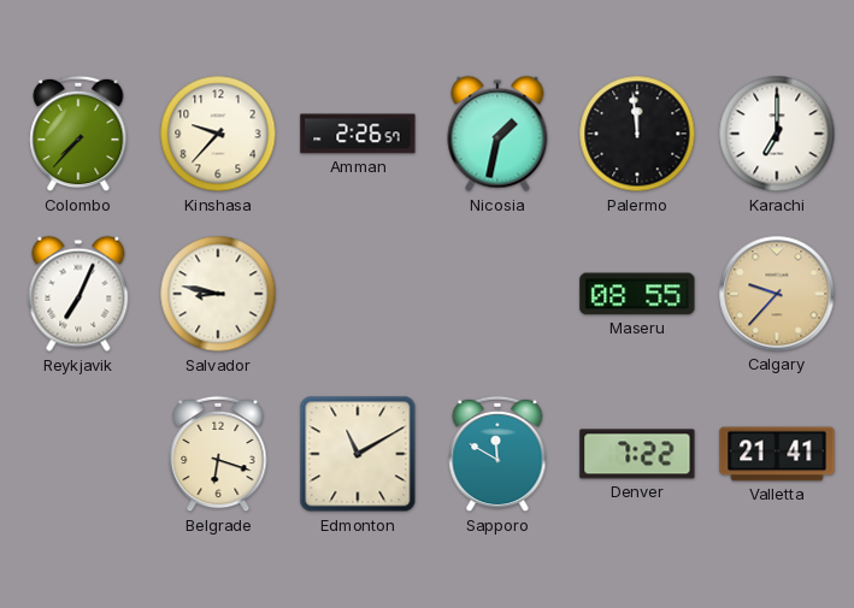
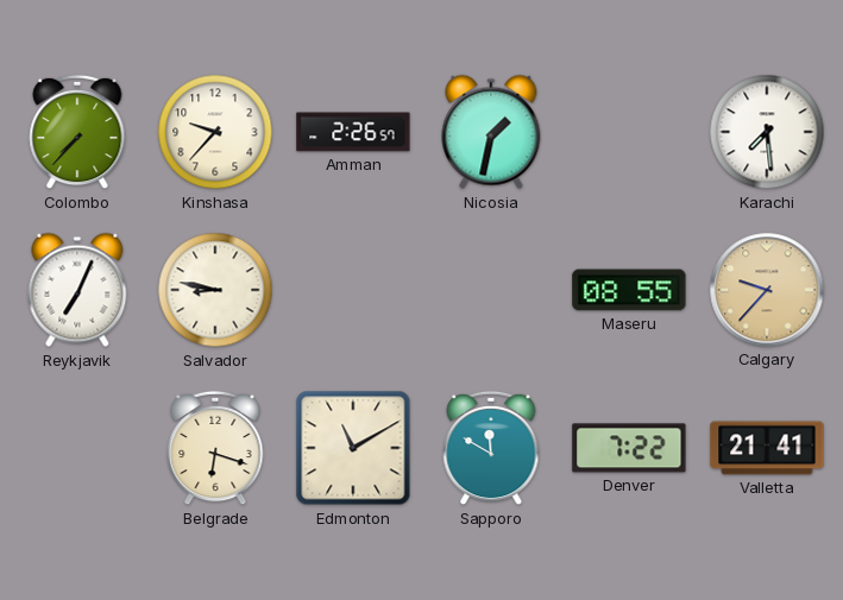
Palermo: 11:59 -> none
Karachi: 7:00 -> 7:29
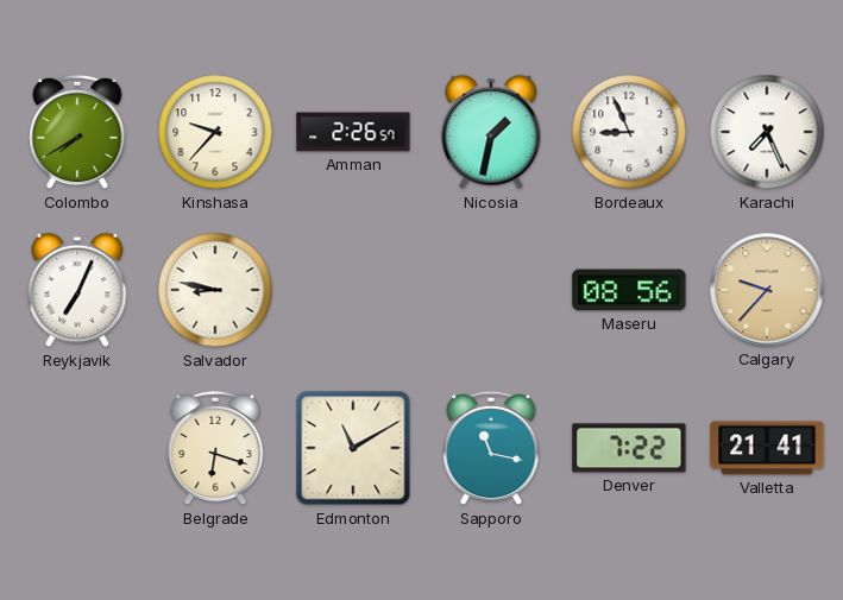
Colombo: 7:37 -> 7:40
Bordeaux: none -> 8:56
Karachi: 7:29 -> 7:26
Maseru: 08:55 -> 08:56
Sapporo: 11:50 -> 11:17
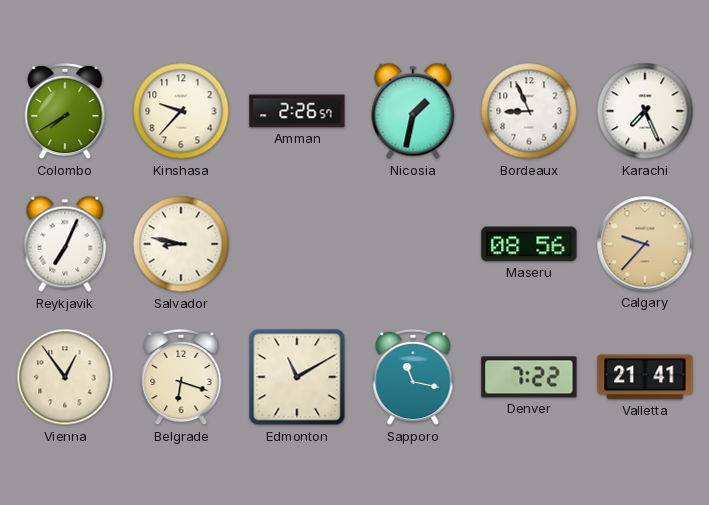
Vienna: none -> 12:54
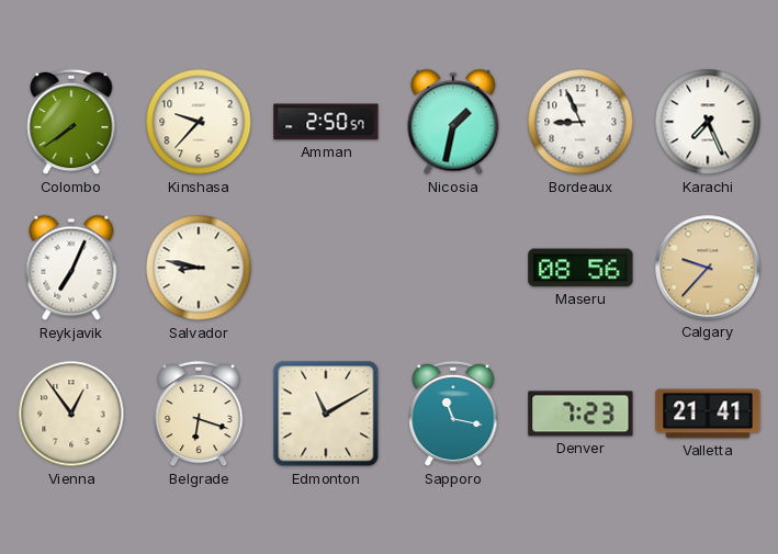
Colombo: 7:40 -> 7:39
Amman: 2:26 -> 2:50
Denver: 7:22 -> 7:23
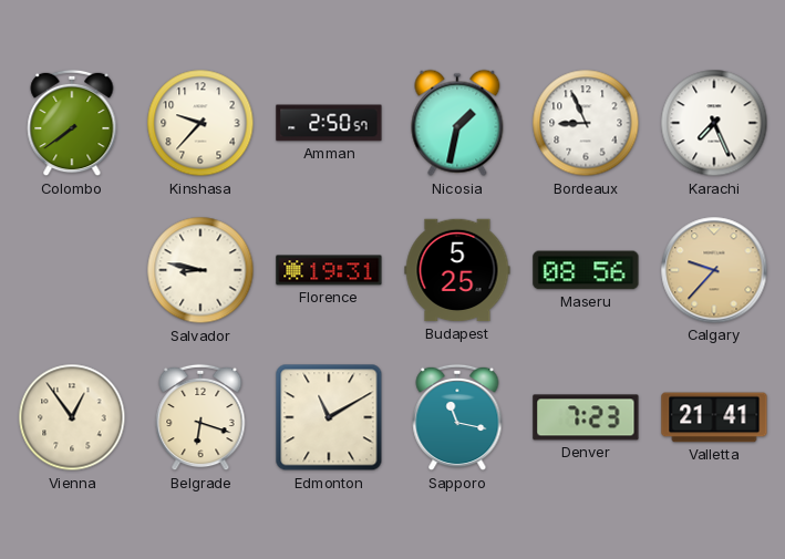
Reykjavik: 7:04 -> none
Florence: none -> 19:31
Budapest: none -> 5:25
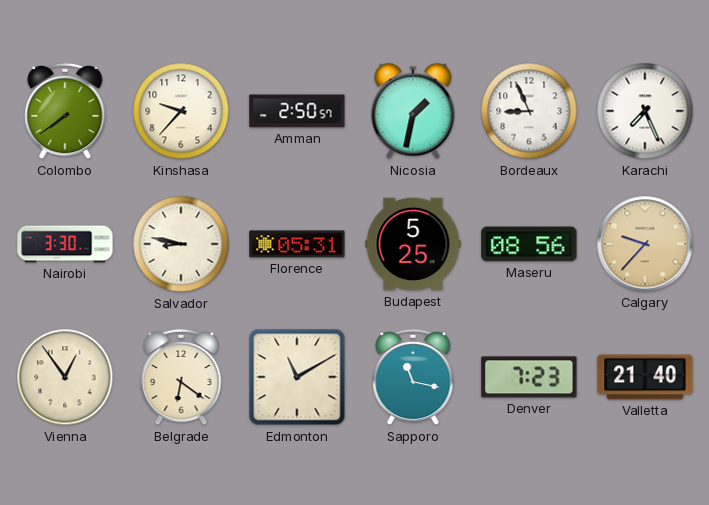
Nairobi: none -> 3:30
Florence: 19:31 -> 05:31
Belgrade: 6:18 -> 6:21
Valletta: 21:41 -> 21:40
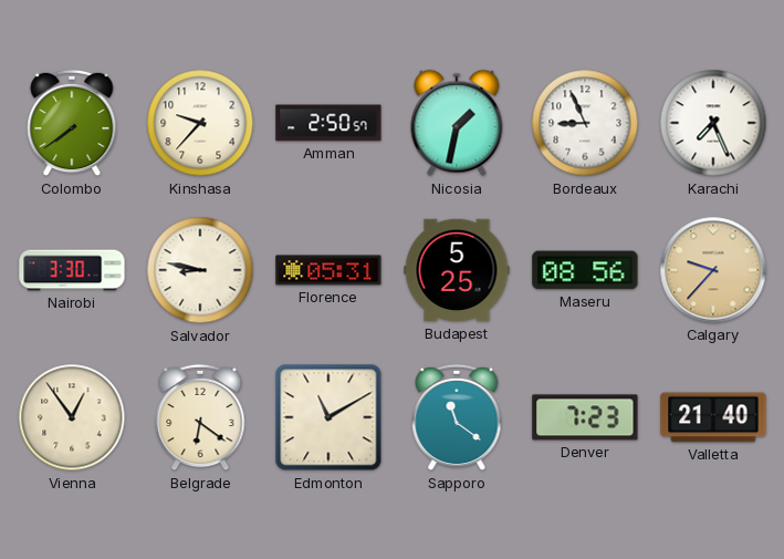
Sapporo: 11:17 -> 11:21
